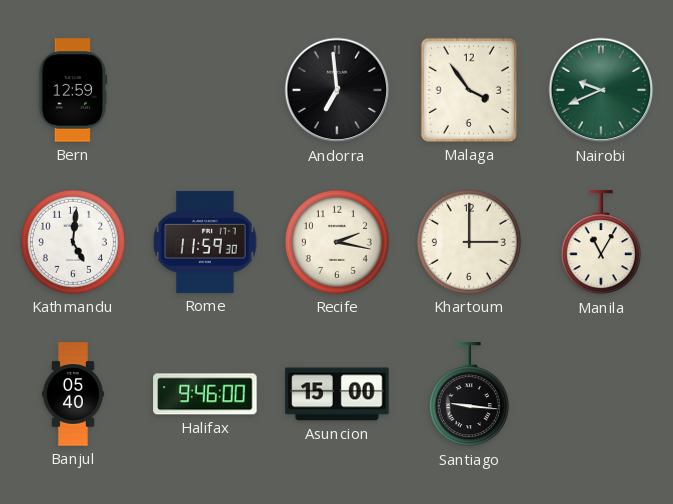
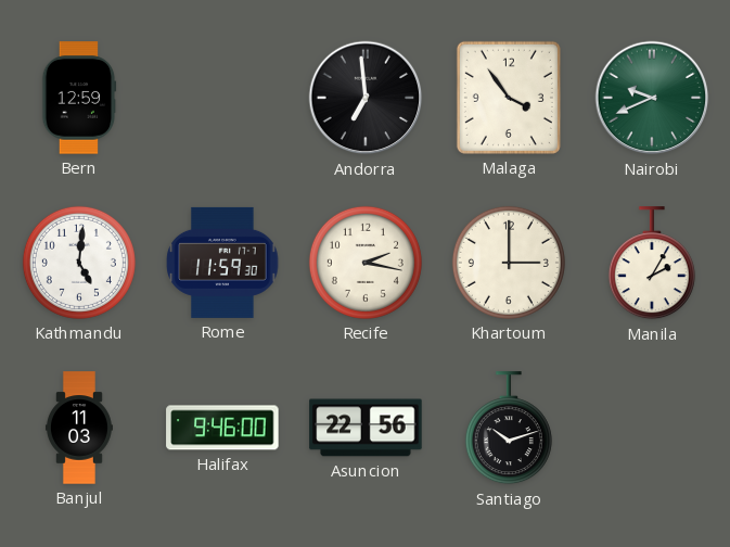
Manila: 11:05 -> 2:05
Banjul: 05:40 -> 11:03
Asuncion: 15:00 -> 22:56
Santiago: 9:16 -> 10:12
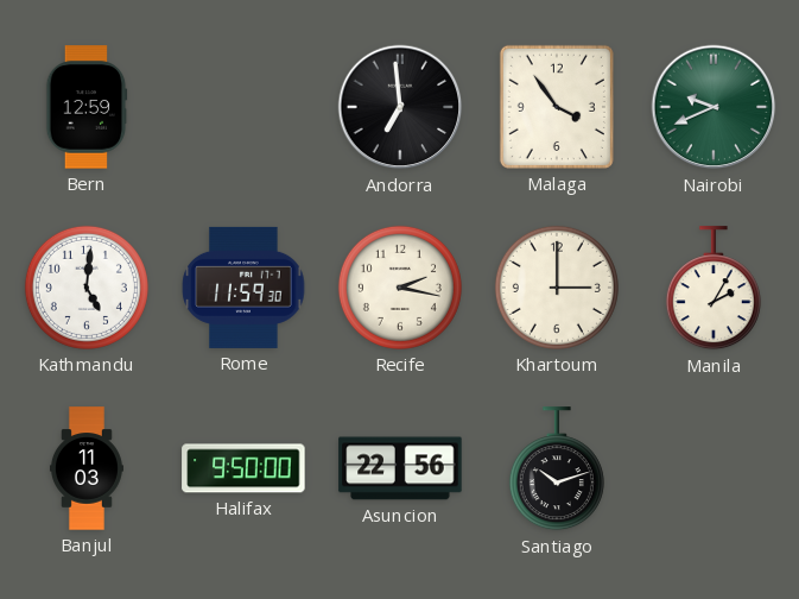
Halifax: 9:46 -> 9:50
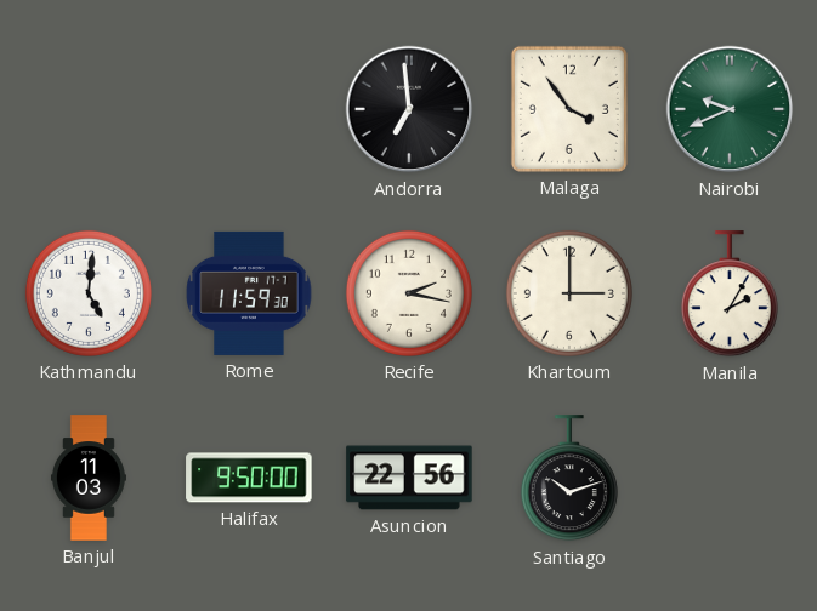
Bern: 12:59 -> none
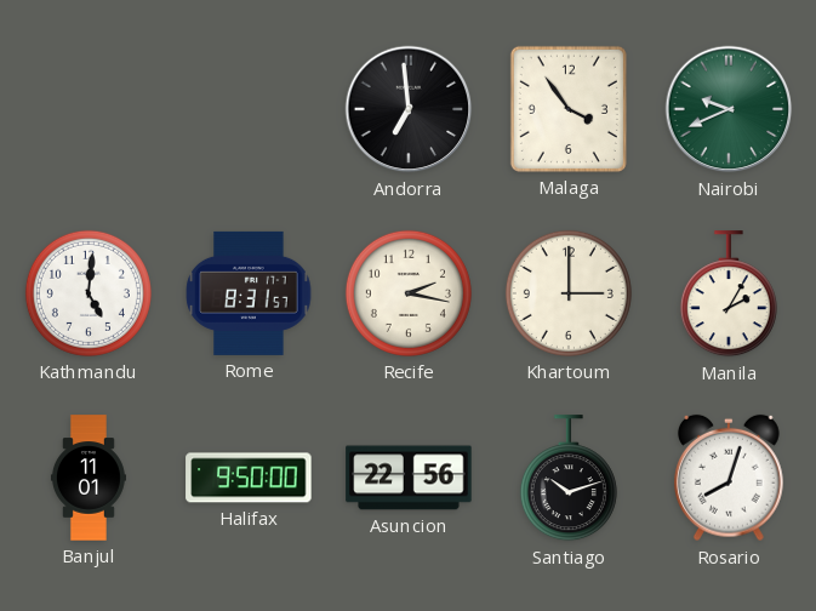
Rome: 11:59 -> 8:31
Banjul: 11:03 -> 11:01
Rosario: none -> 8:03
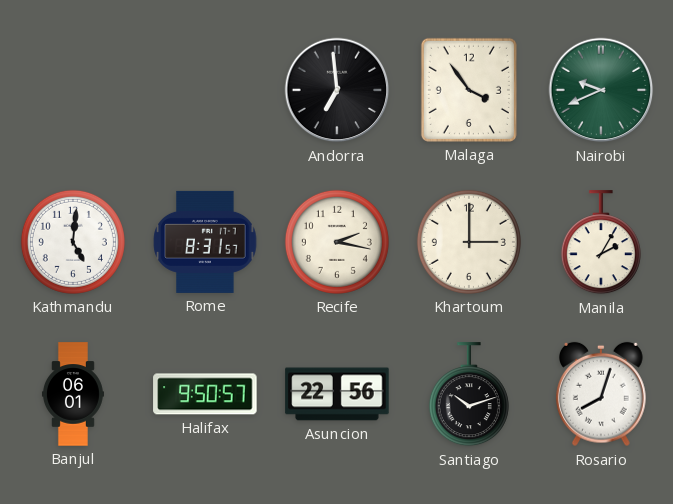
Banjul: 11:01 -> 06:01
Halifax: 9:50:00 -> 9:50:57
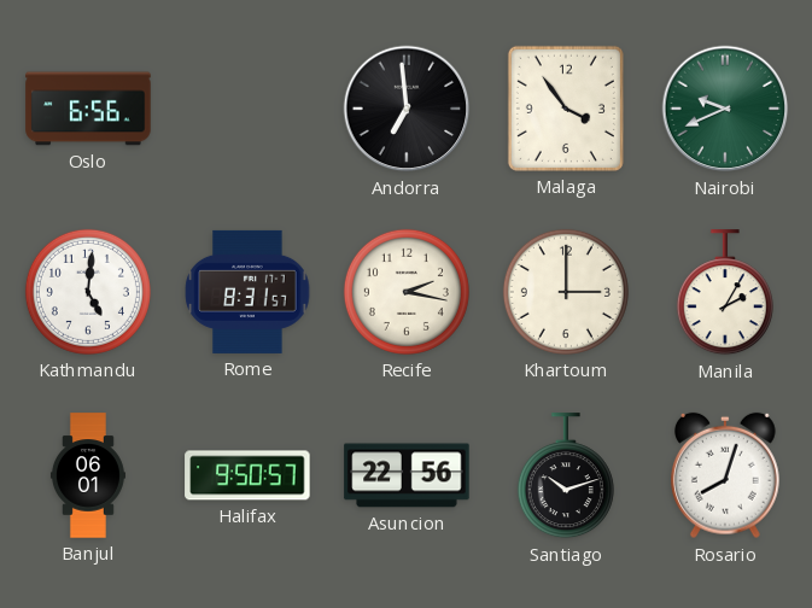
Oslo: none -> 6:56
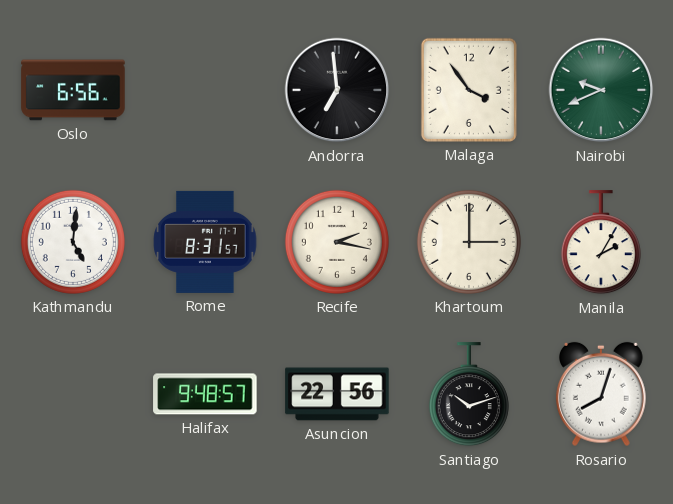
Banjul: 06:01 -> none
Halifax: 9:50 -> 9:48
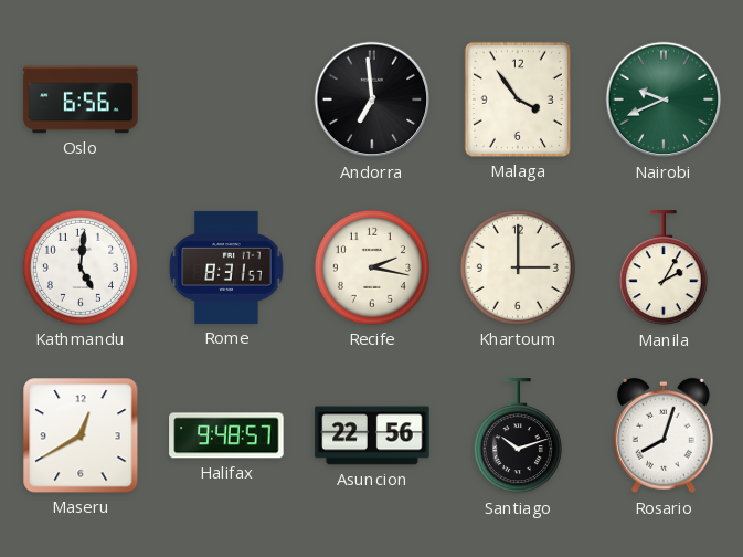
Maseru: none -> 12:40
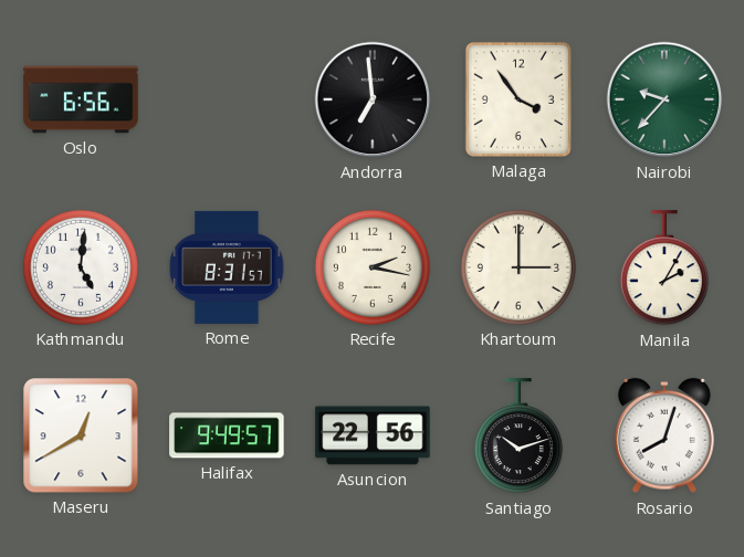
Nairobi: 9:41 -> 9:37
Halifax: 9:48 -> 9:49
